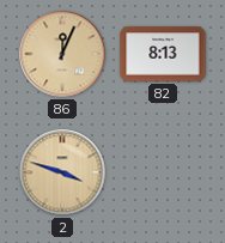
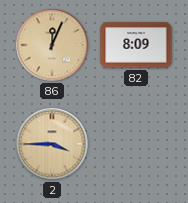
82: 8:13 -> 8:09
2: 3:48 -> 3:45
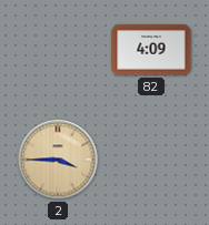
86: 12:04 -> none
82: 8:09 -> 4:09
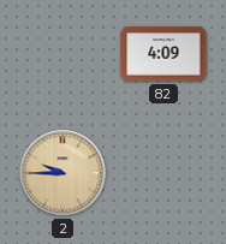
2: 3:45 -> 9:45
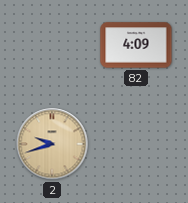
2: 9:45 -> 9:42
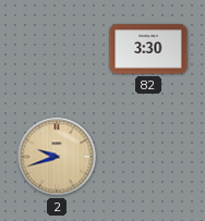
82: 4:09 -> 3:30
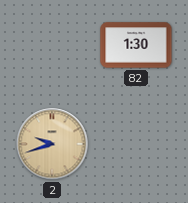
82: 3:30 -> 1:30
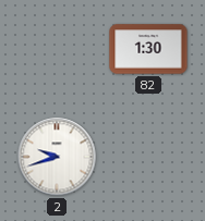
2 dial: champagne -> white
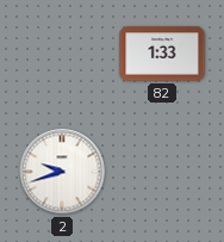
82: 1:30 -> 1:33
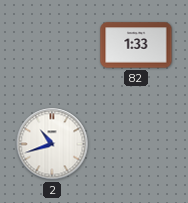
2: 9:42 -> 10:42
